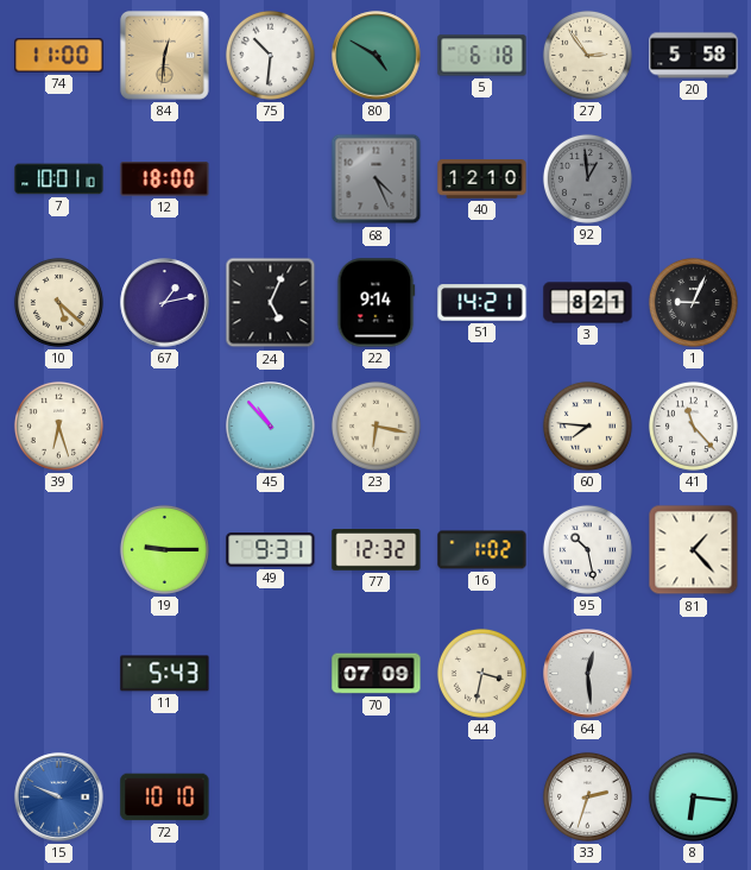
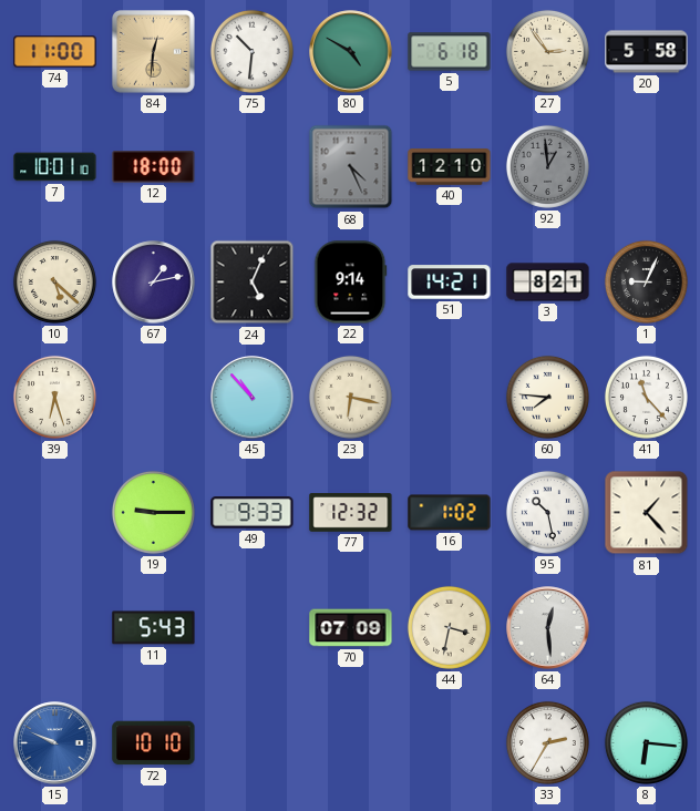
49: 9:31 -> 9:33
33: 2:33 -> 2:35
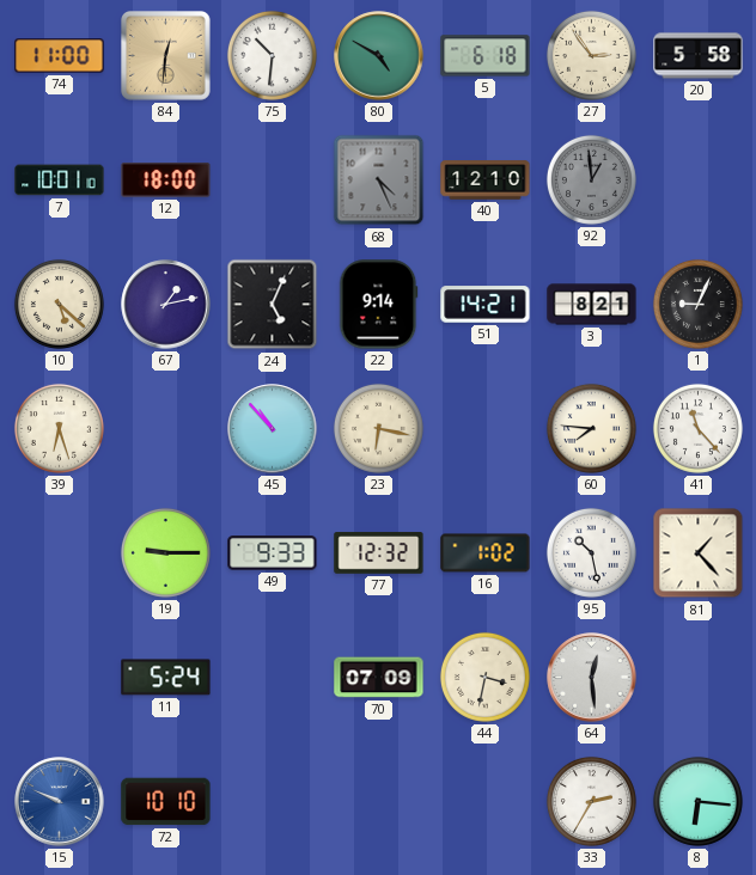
11: 5:43 -> 5:24
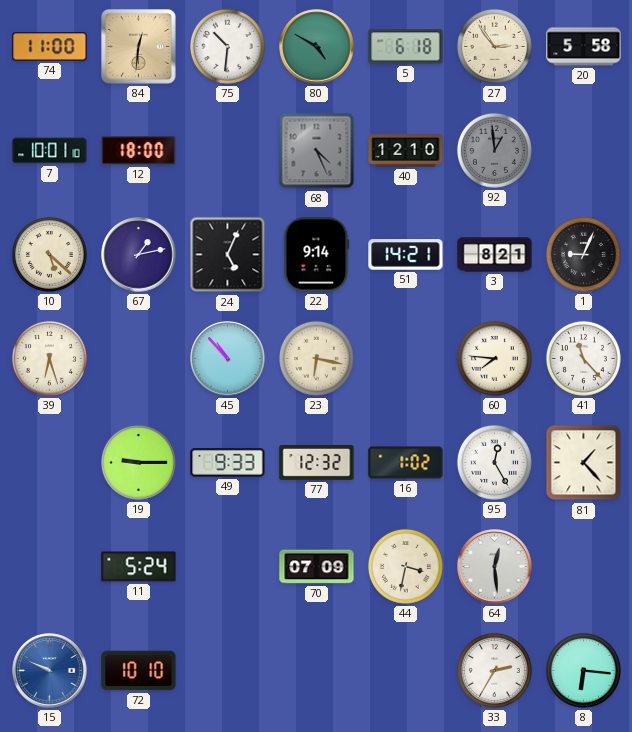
95: 10:28 -> 12:25
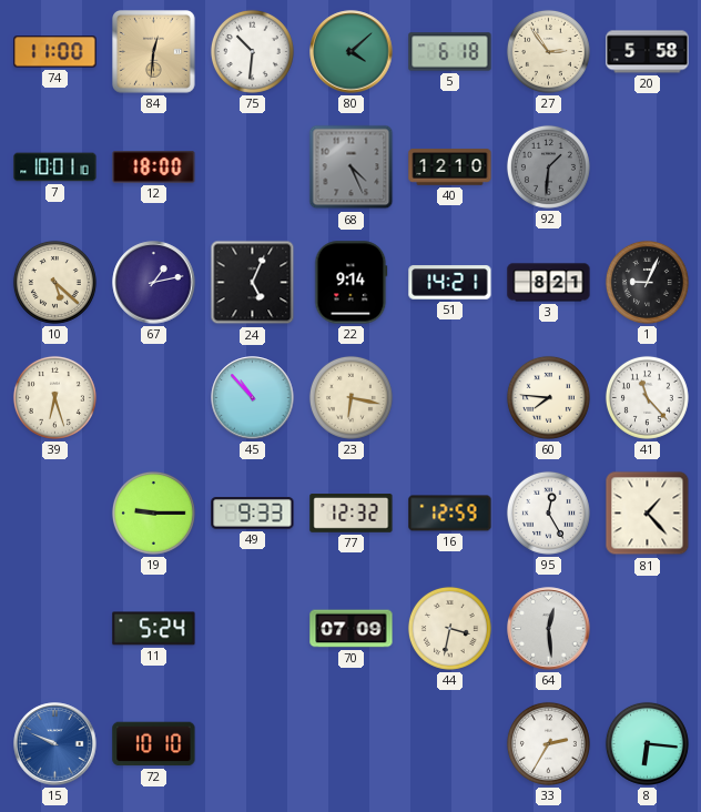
80: 4:50 -> 4:08
92: 12:59 -> 1:31
16: 1:02 -> 12:59
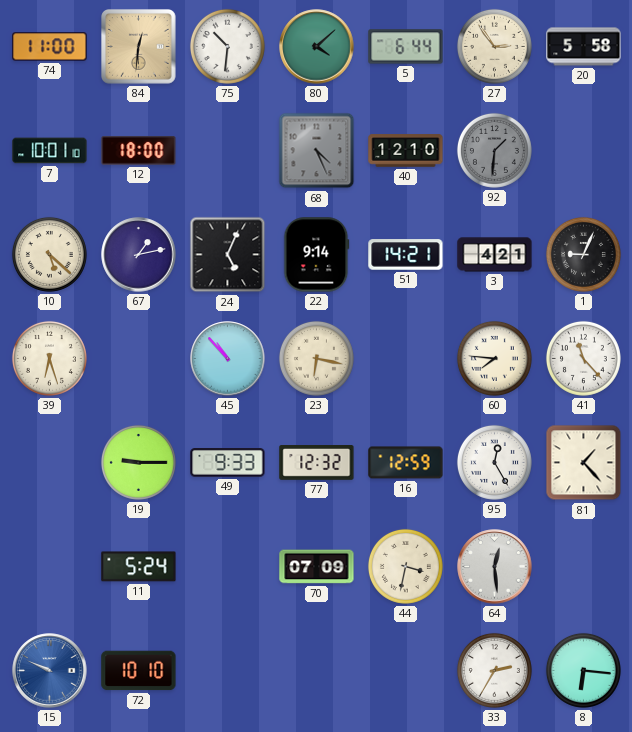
5: 6:18 -> 6:44
3: 8:21 -> 4:21
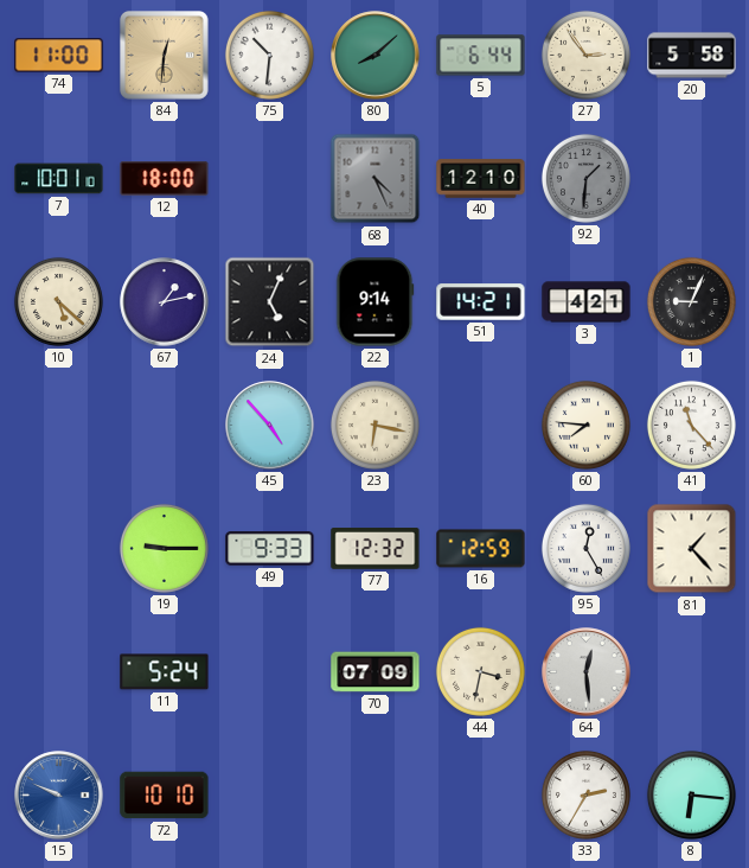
80: 4:08 -> 8:08
39: 6:27 -> none
45: 10:53 -> 4:53
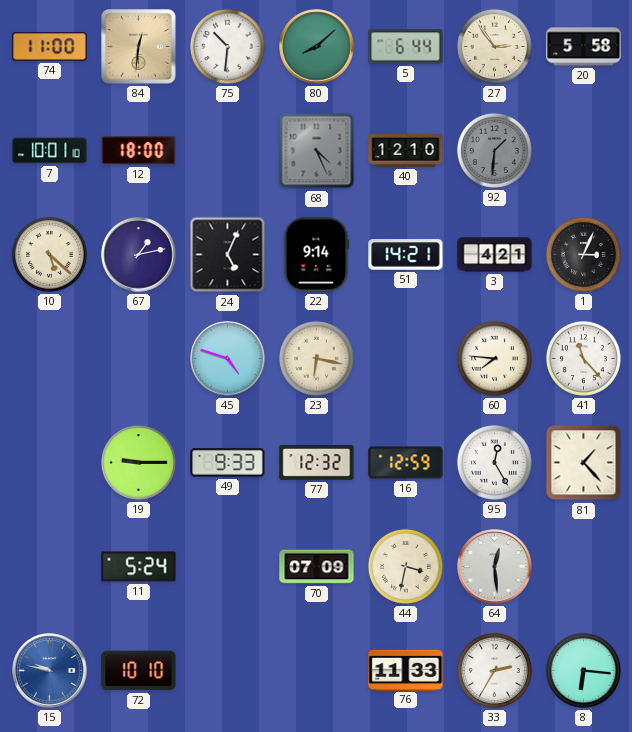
1: 9:04 -> 3:04
45: 4:53 -> 4:48
15: 9:49 -> 9:47
76: none -> 11:33
